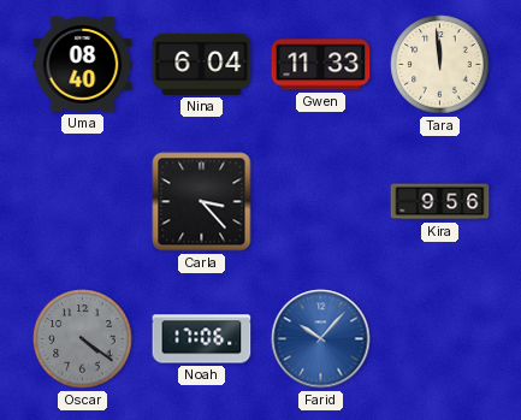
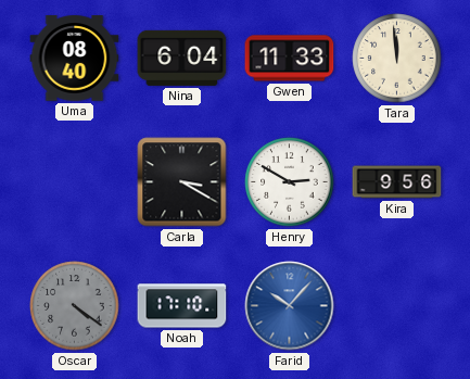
Carla: 3:23 -> 3:20
Henry: none -> 2:50
Noah: 17:06 -> 17:10
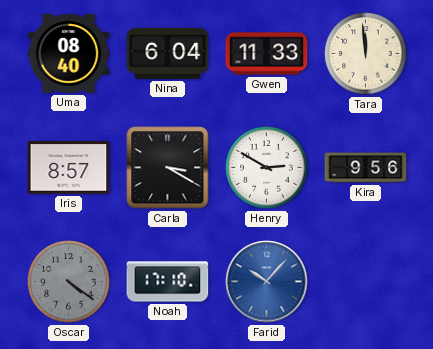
Iris: none -> 8:57
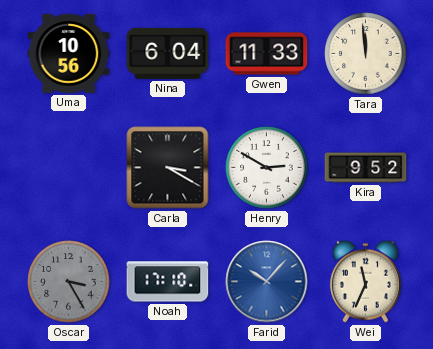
Uma: 08:40 -> 10:56
Iris: 8:57 -> none
Kira: 9:56 -> 9:52
Oscar: 4:21 -> 3:25
Wei: none -> 11:34
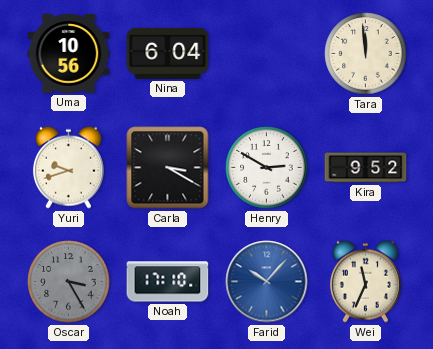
Gwen: 11:33 -> none
Yuri: none -> 9:42
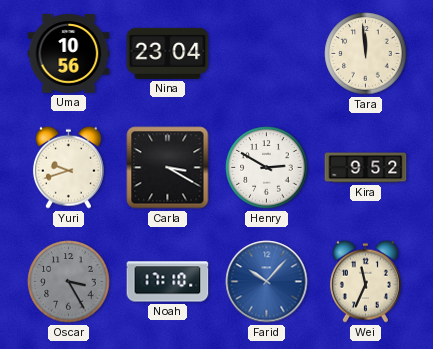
Nina: 6:04 -> 23:04
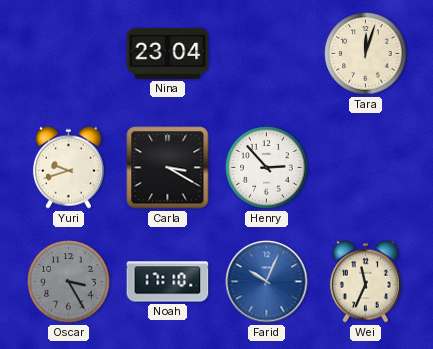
Uma: 10:56 -> none
Tara: 11:59 -> 12:03
Henry: 2:50 -> 2:53
Kira: 9:52 -> none
Farid: 10:07 -> 10:04
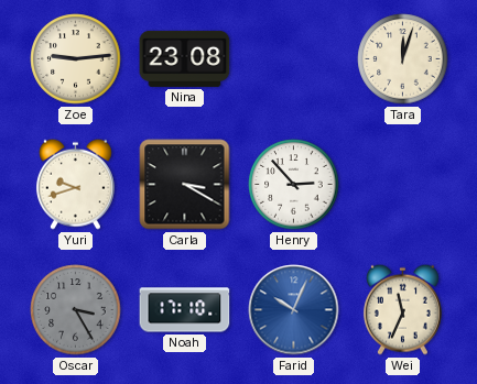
Zoe: none -> 9:14
Nina: 23:04 -> 23:08
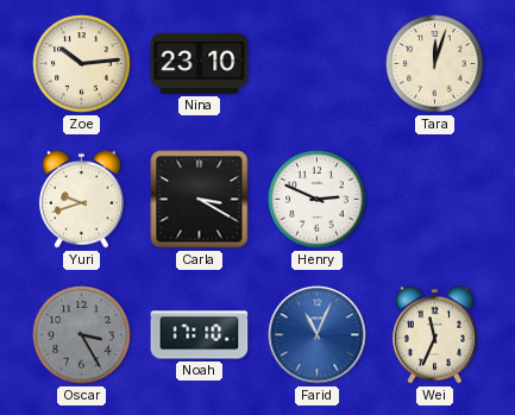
Zoe: 9:14 -> 10:14
Nina: 23:08 -> 23:10
Henry: 2:53 -> 2:49
Farid: 10:04 -> 11:04
